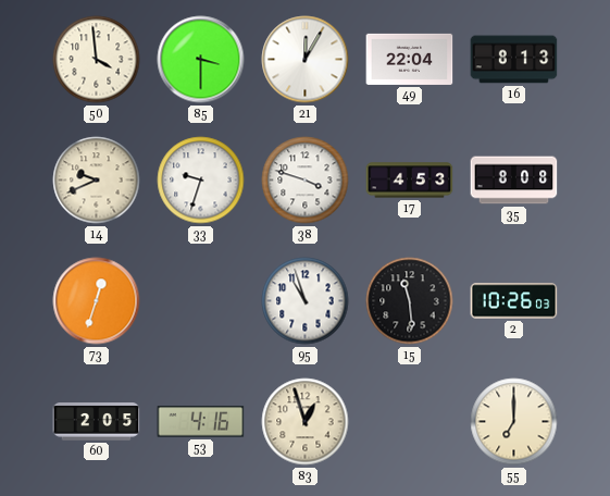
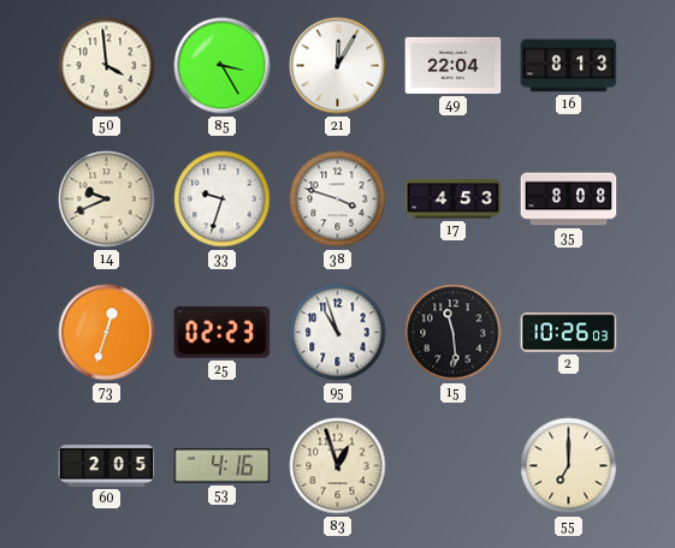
85: 3:30 -> 3:25
25: none -> 02:23
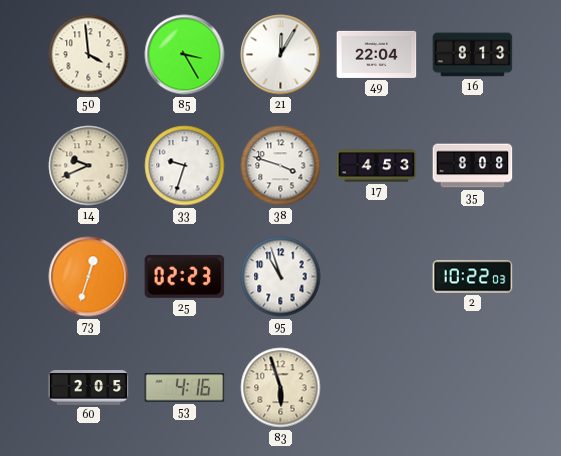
15: 11:29 -> none
2: 10:26 -> 10:22
83: 12:57 -> 5:57
55: 7:00 -> none
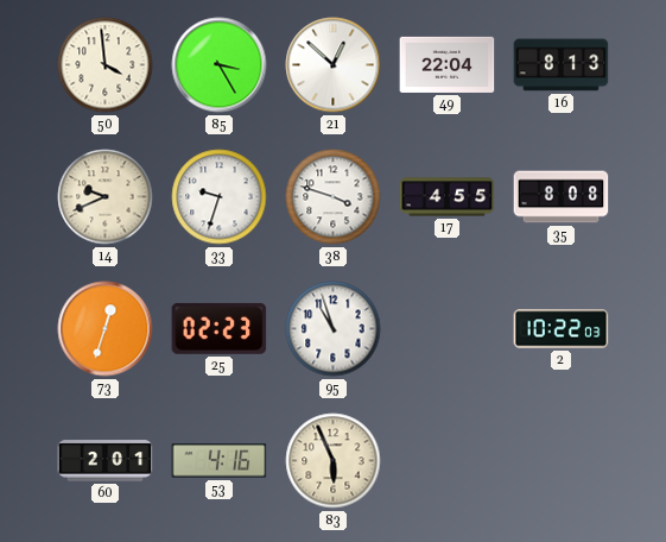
21: 12:05 -> 12:52
17: 4:53 -> 4:55
60: 2:05 -> 2:01
83: 5:57 -> 5:56
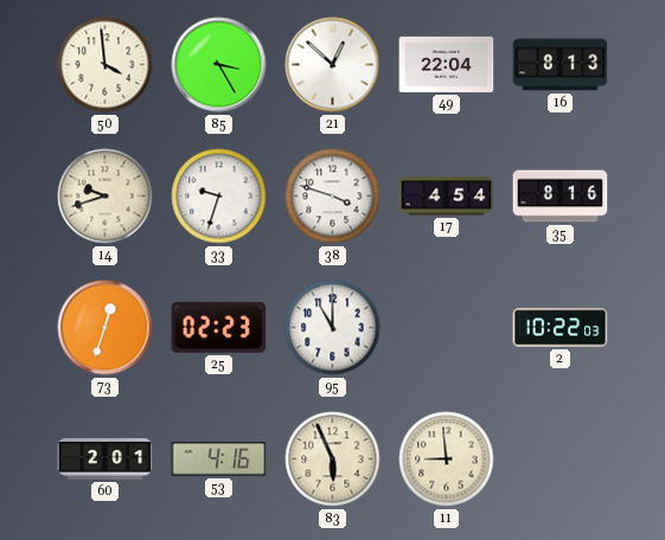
14: 9:41 -> 9:42
17: 4:55 -> 4:54
35: 8:08 -> 8:16
95: 10:57 -> 11:00
11: none -> 8:59
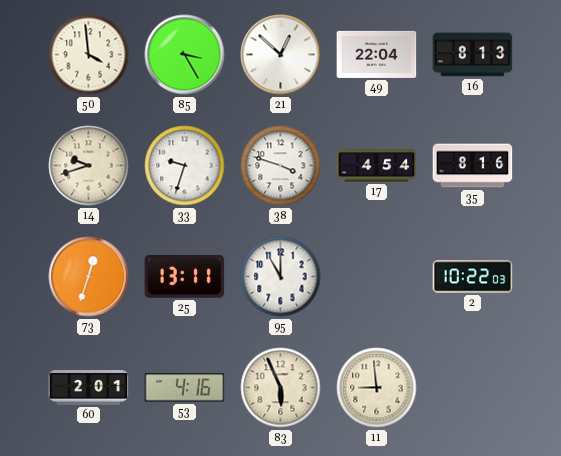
25: 02:23 -> 13:11
